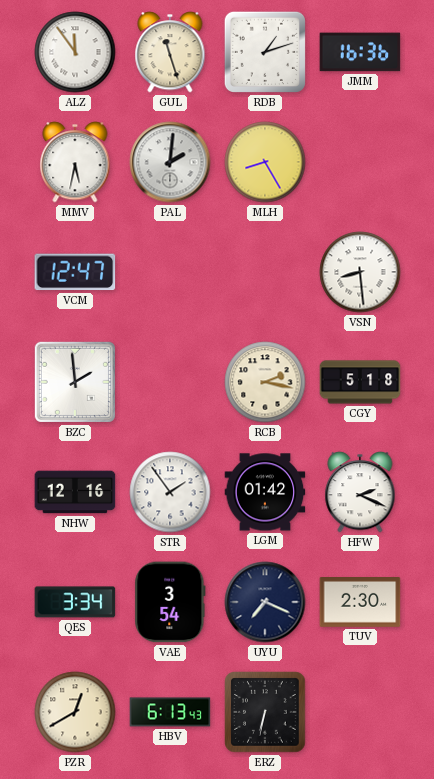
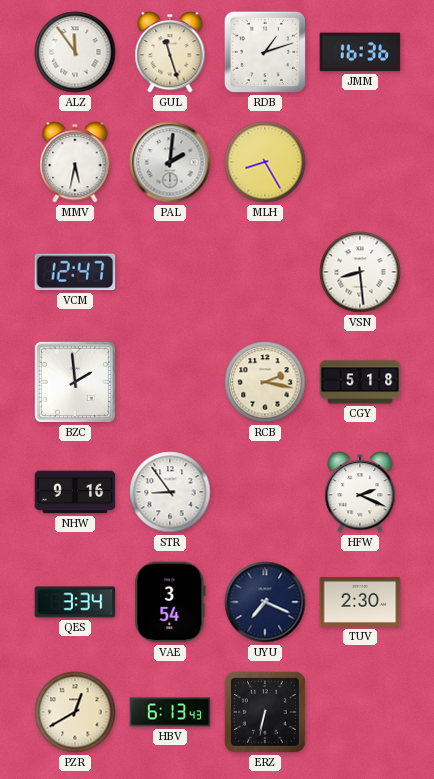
NHW: 12:16 -> 9:16
STR: 1:54 -> 8:54
LGM: 01:42 -> none
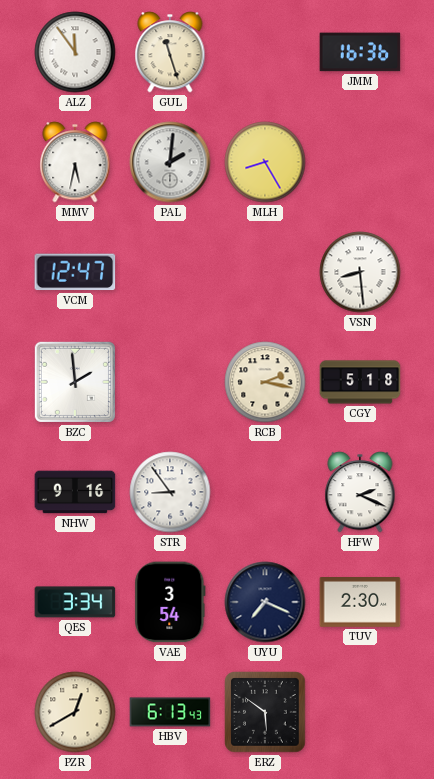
RDB: 1:12 -> none
ERZ: 6:32 -> 5:51
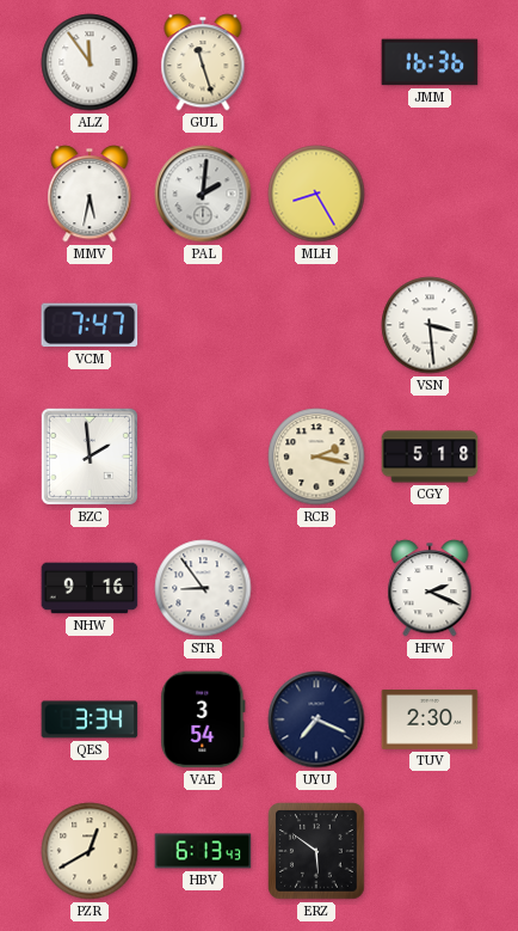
VCM: 12:47 -> 7:47
VSN: 8:29 -> 3:29
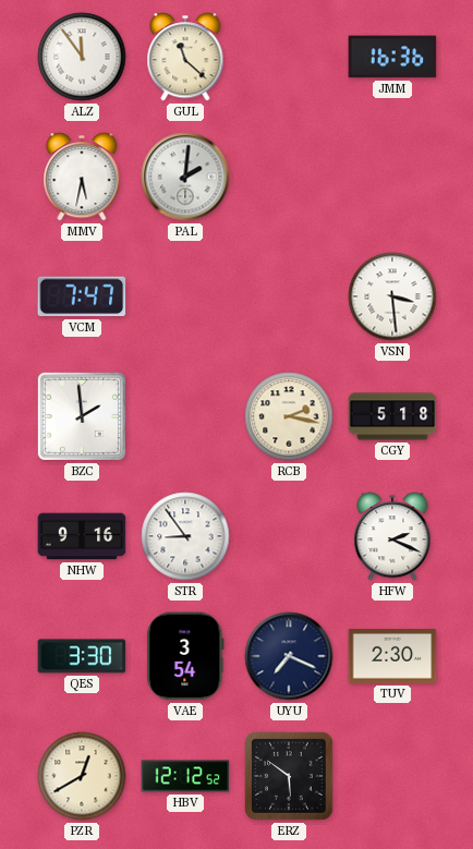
GUL: 11:27 -> 11:22
MLH: 8:25 -> none
QES: 3:34 -> 3:30
HBV: 6:13 -> 12:12
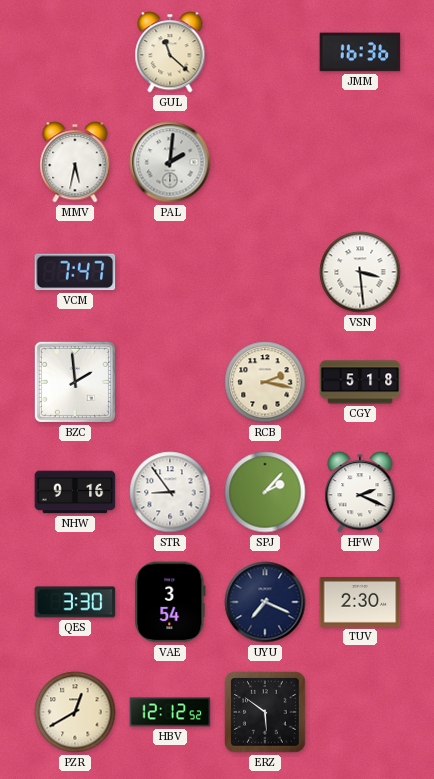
ALZ: 11:54 -> none
SPJ: none -> 2:07
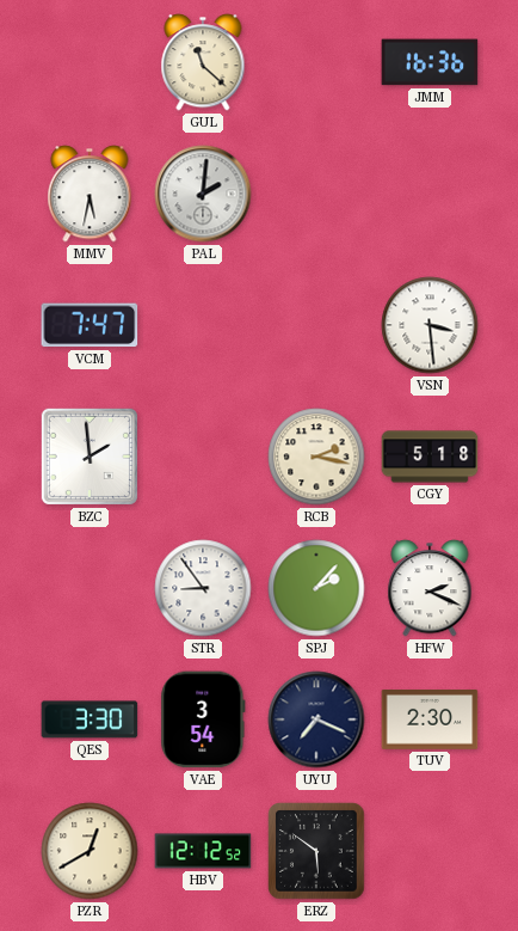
NHW: 9:16 -> none
